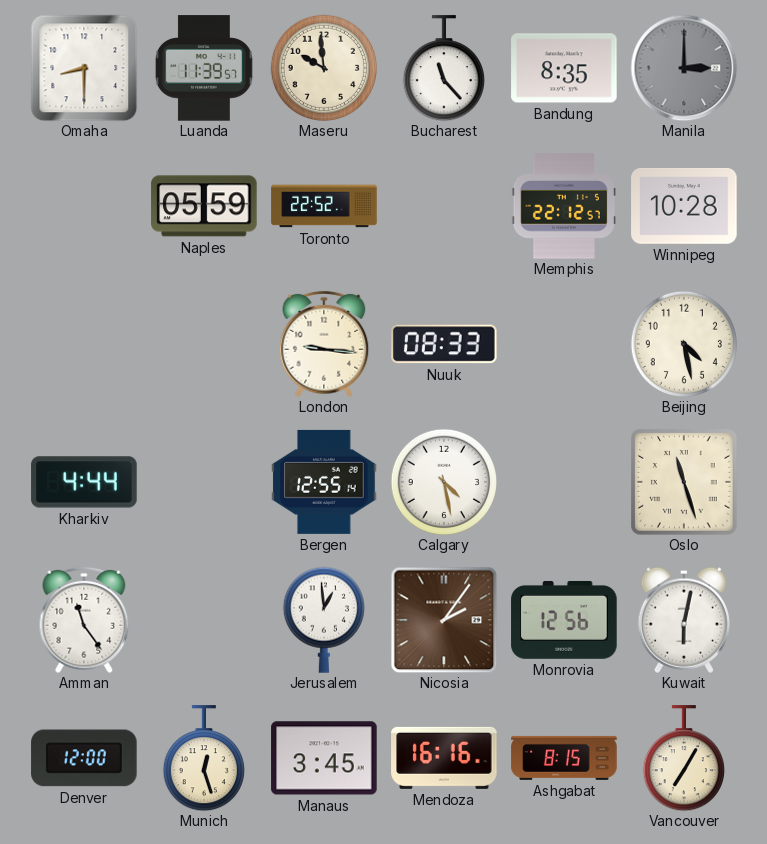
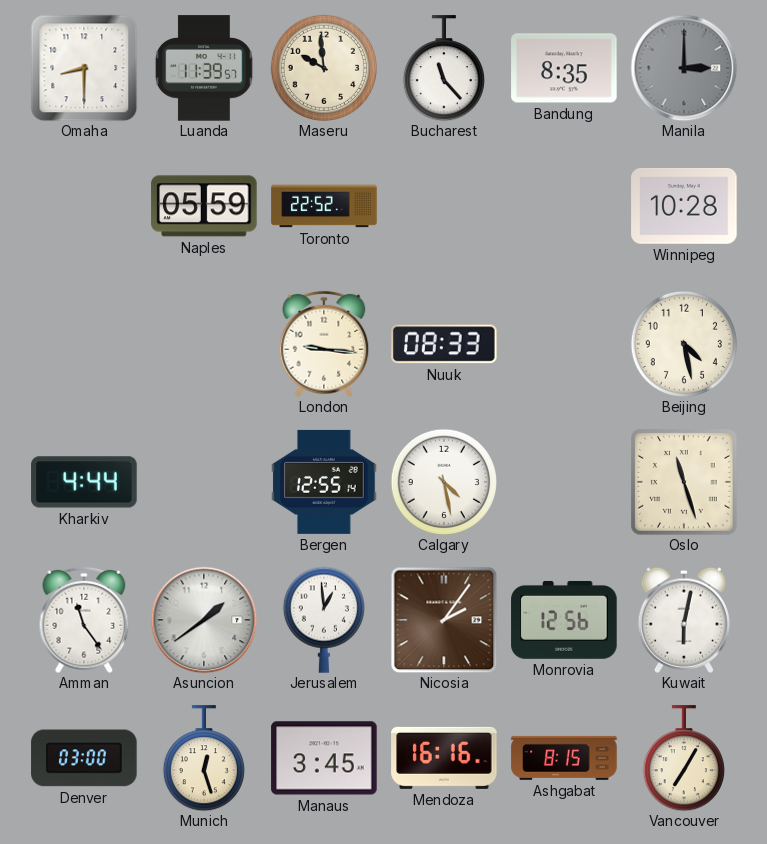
Memphis: 22:12 -> none
Asuncion: none -> 1:39
Denver: 12:00 -> 03:00
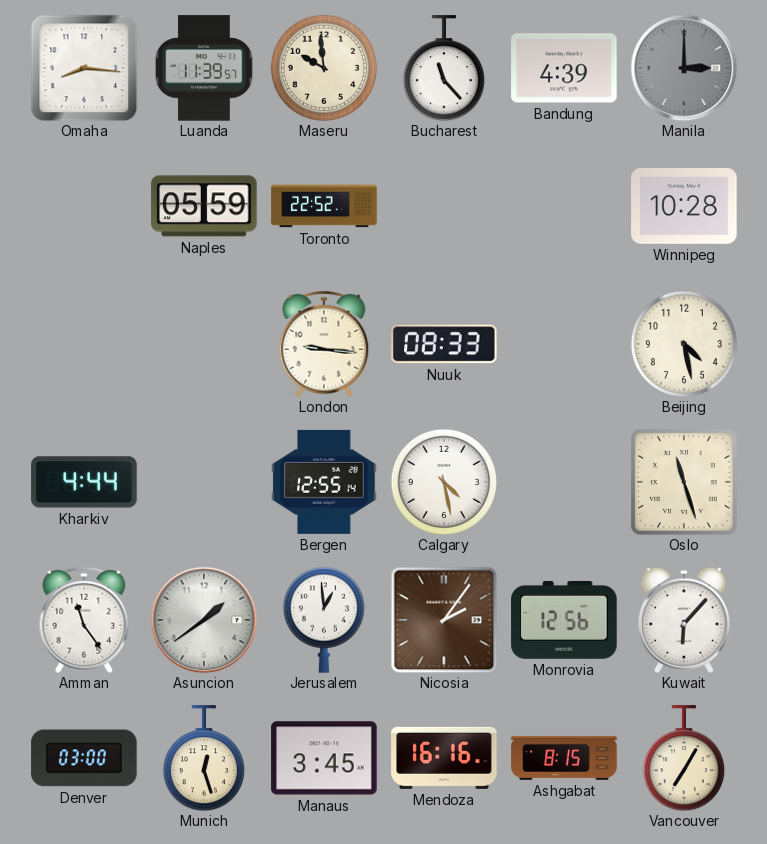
Omaha: 8:30 -> 8:16
Bandung: 8:35 -> 4:39
Kuwait: 6:02 -> 6:07
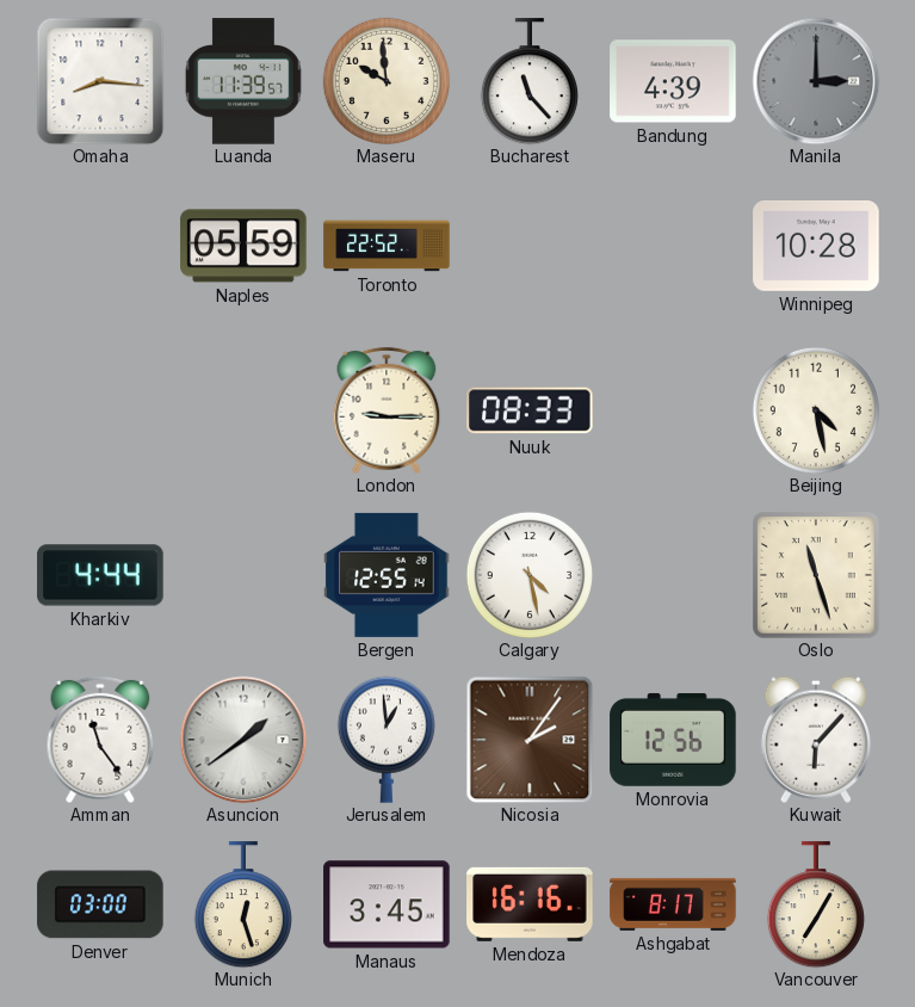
London: 9:16 -> 9:15
Ashgabat: 8:15 -> 8:17
